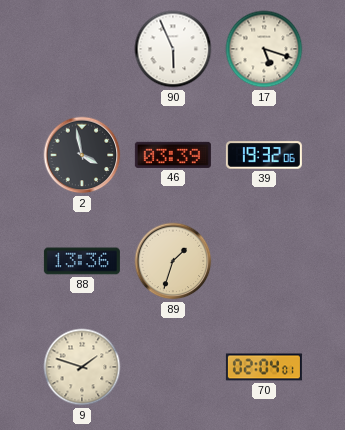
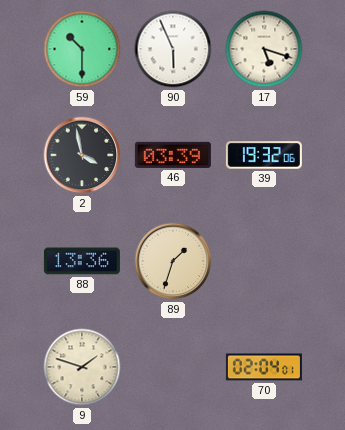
59: none -> 10:30
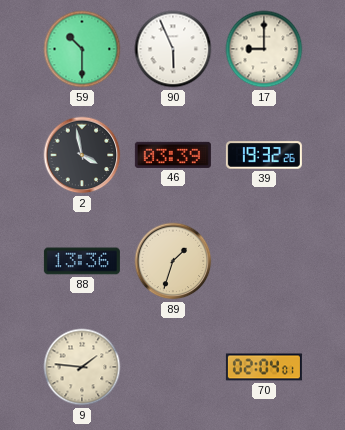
17: 5:18 -> 9:00
39: 19:32:06 -> 19:32:26
9: 1:48 -> 1:46
